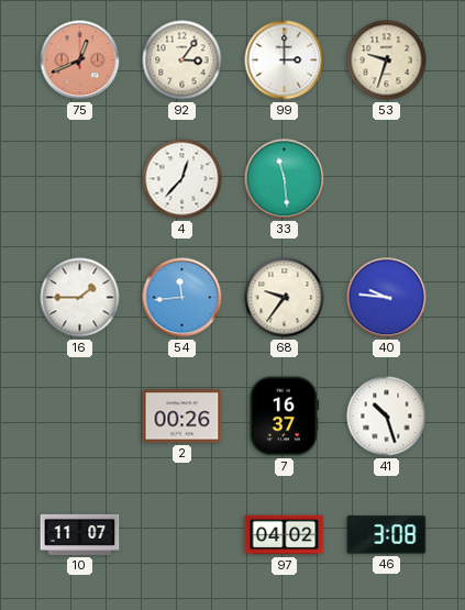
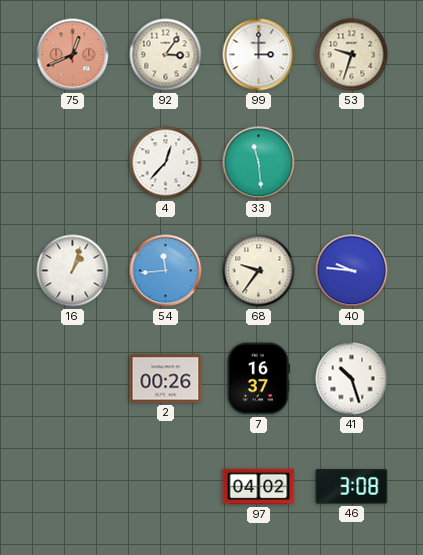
16: 1:45 -> 1:03
10: 11:07 -> none
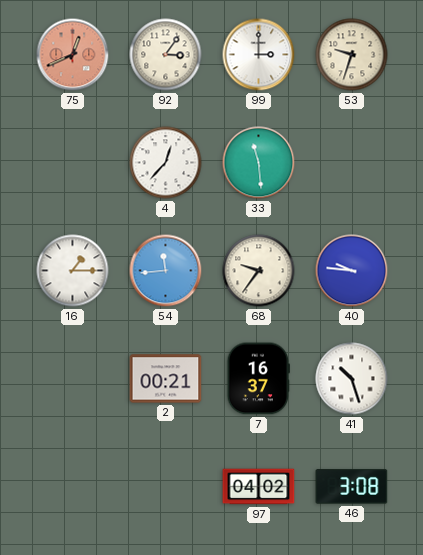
16: 1:03 -> 1:15
2: 00:26 -> 00:21
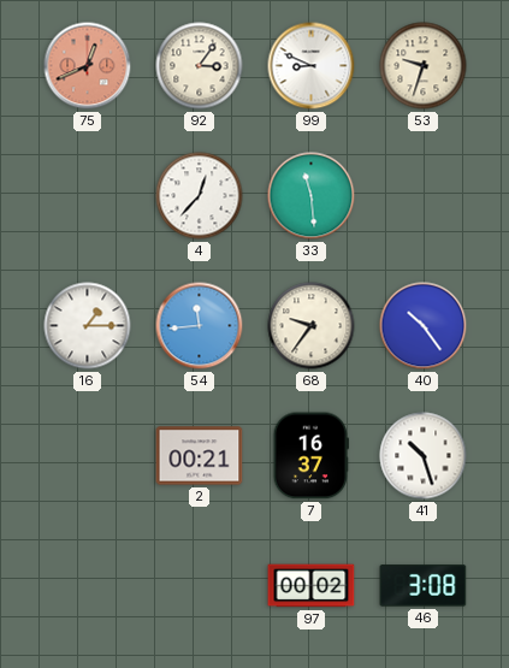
99: 3:00 -> 8:49
40: 9:46 -> 10:24
97: 04:02 -> 00:02
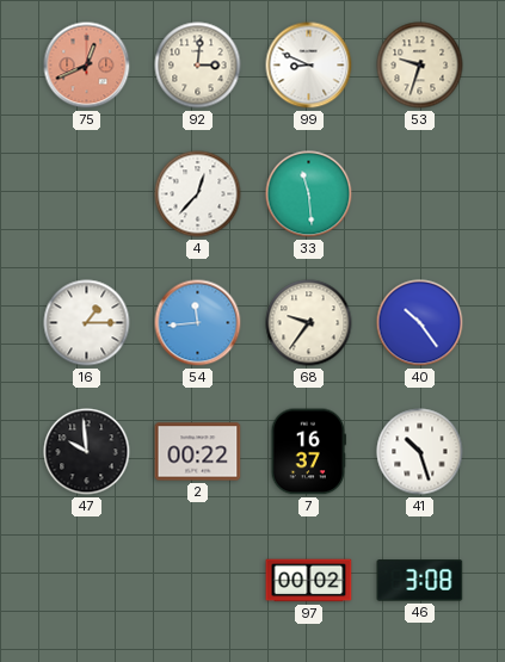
92: 3:06 -> 3:01
47: none -> 9:59
2: 00:21 -> 00:22
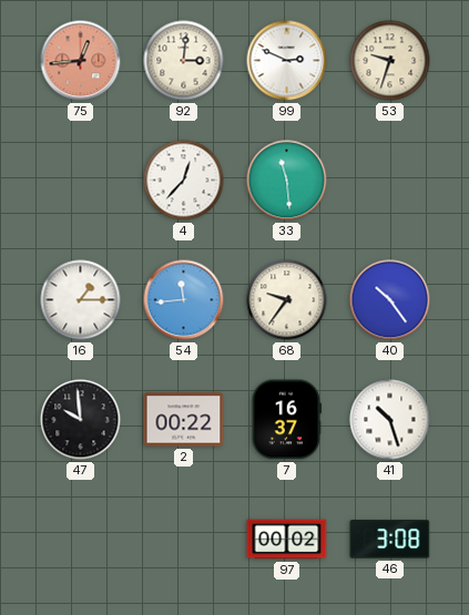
75: 12:41 -> 12:44
99: 8:49 -> 2:49
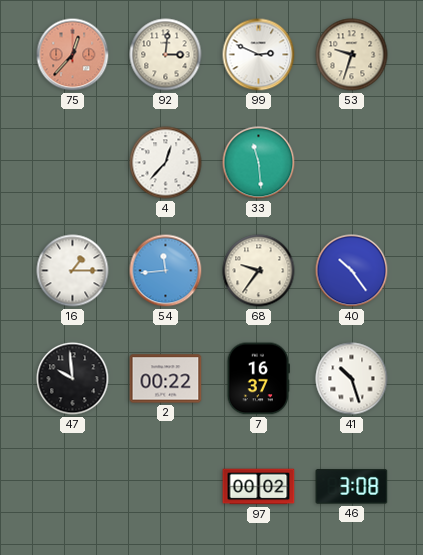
75: 12:44 -> 12:37
